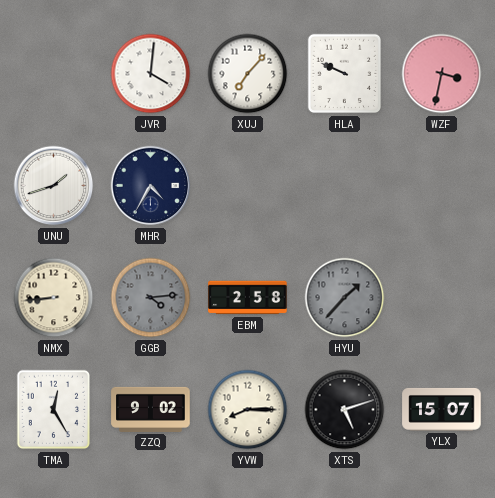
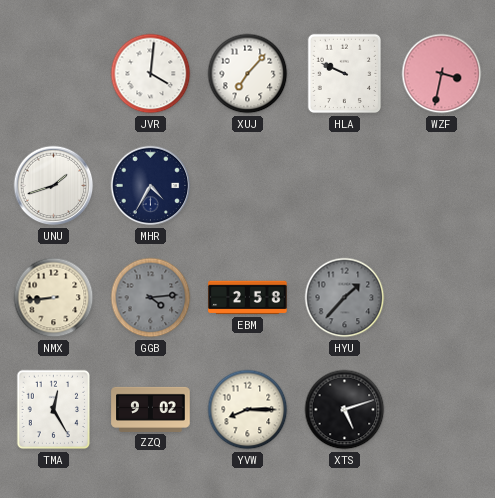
YLX: 15:07 -> none
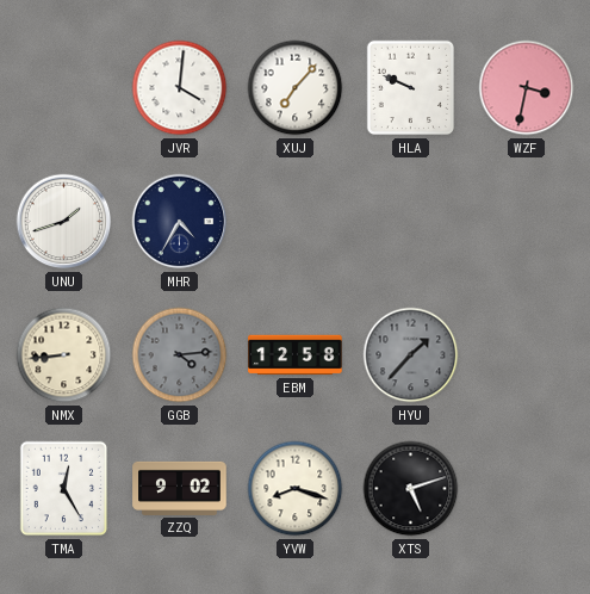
EBM: 2:58 -> 12:58
YVW: 8:15 -> 8:18
